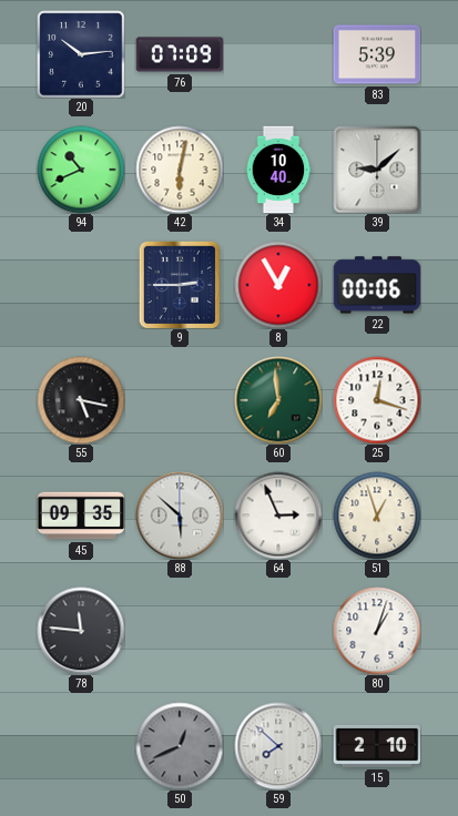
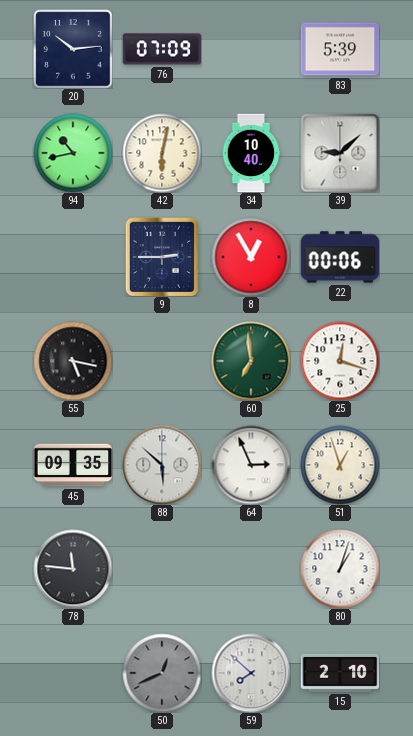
94: 10:41 -> 10:43
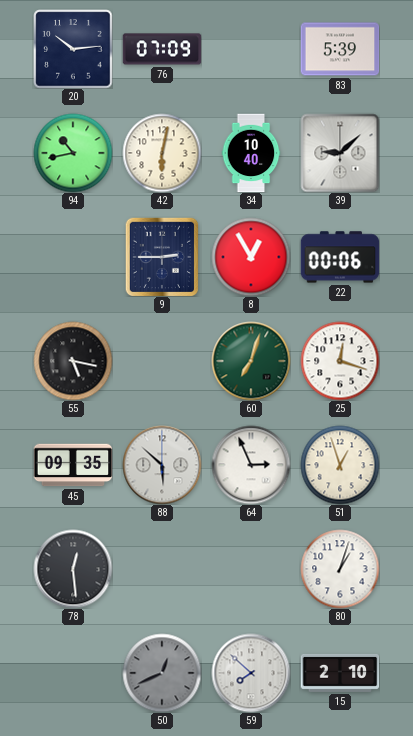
60: 6:59 -> 7:03
78: 11:46 -> 12:29
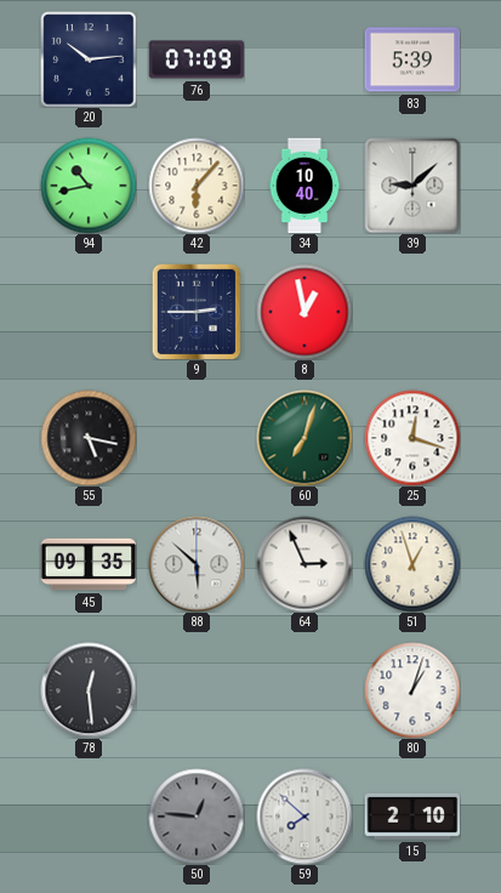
42: 6:02 -> 6:07
8: 12:55 -> 12:58
22: 00:06 -> none
50: 12:41 -> 12:46
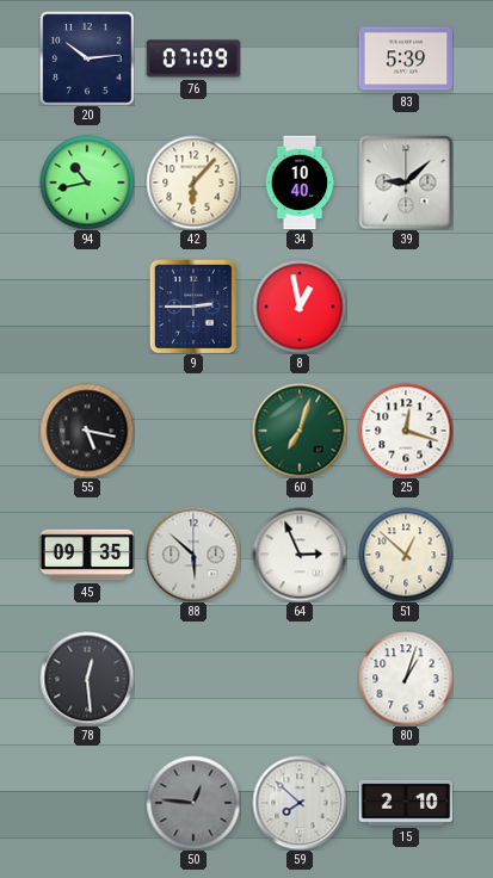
51: 12:57 -> 12:52
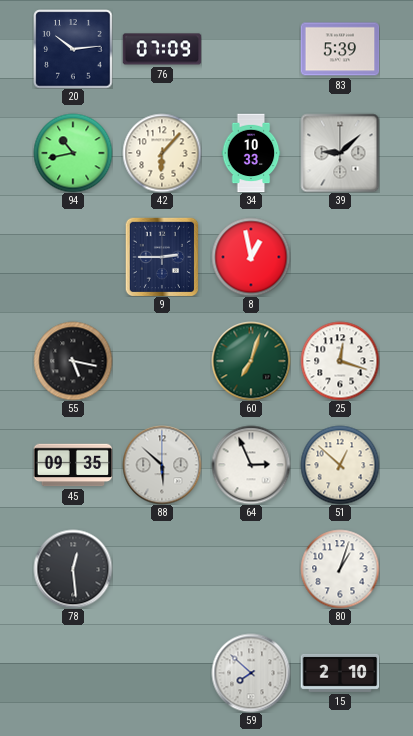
34: 10:40 -> 10:33
50: 12:46 -> none
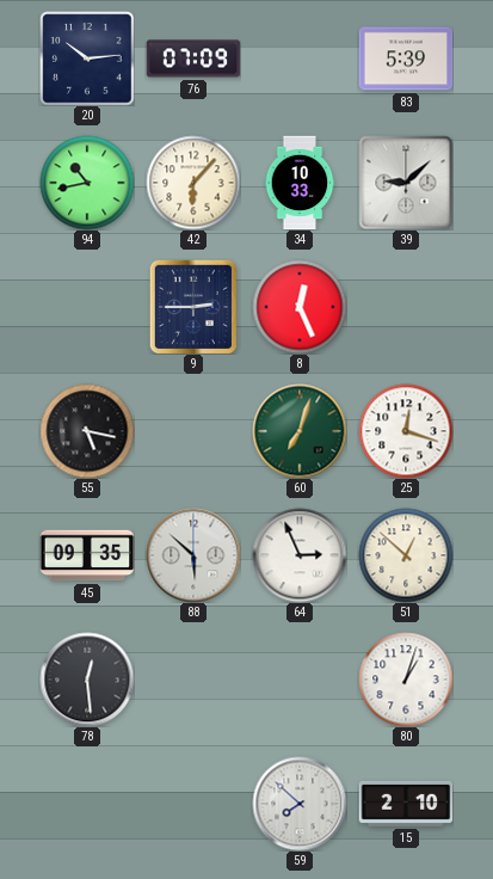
8: 12:58 -> 12:26
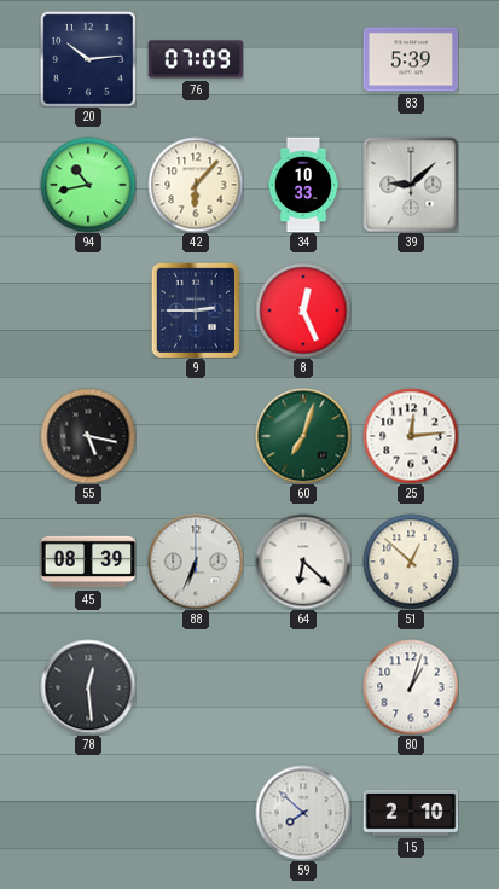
25: 12:18 -> 12:14
45: 09:35 -> 08:39
88: 5:52 -> 6:34
64: 2:56 -> 6:22
